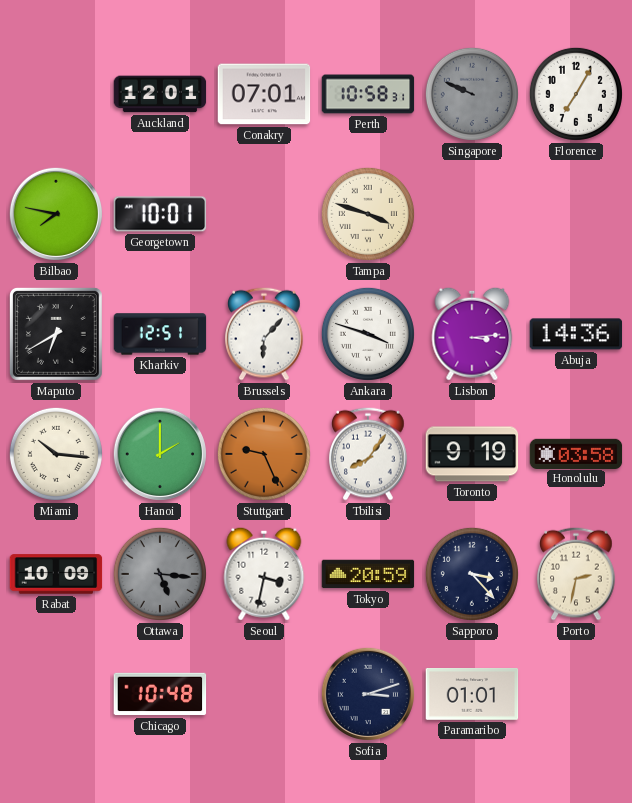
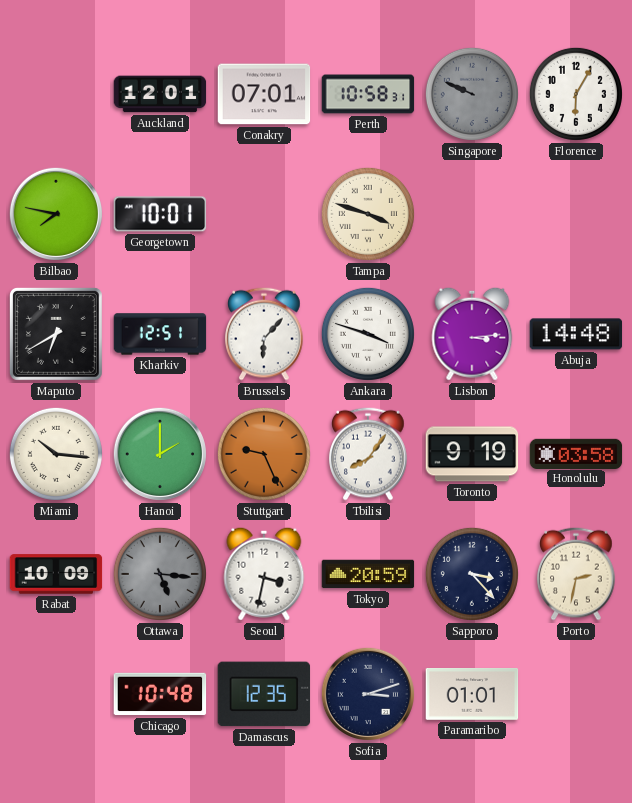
Florence: 7:05 -> 6:05
Abuja: 14:36 -> 14:48
Damascus: none -> 12:35
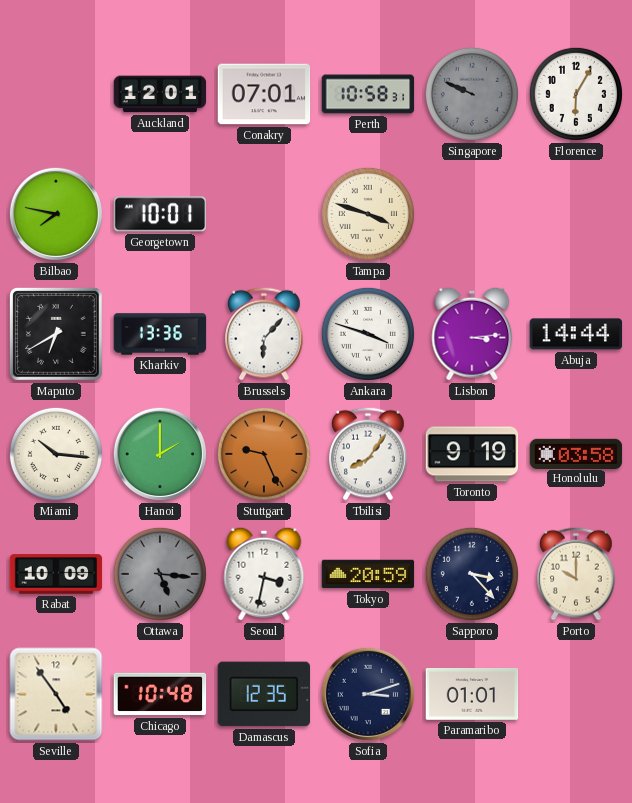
Kharkiv: 12:51 -> 13:36
Abuja: 14:48 -> 14:44
Porto: 2:32 -> 10:00
Seville: none -> 4:54
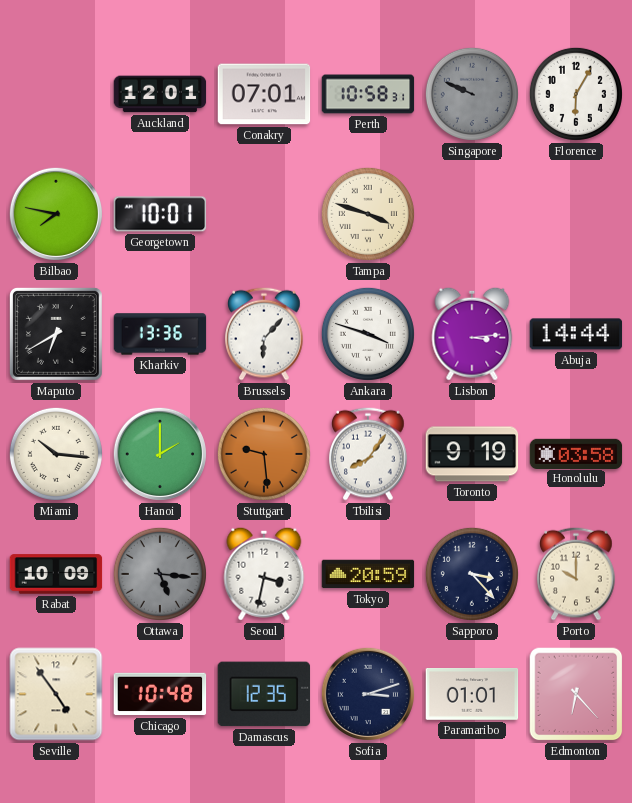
Stuttgart: 9:26 -> 9:29
Edmonton: none -> 6:23
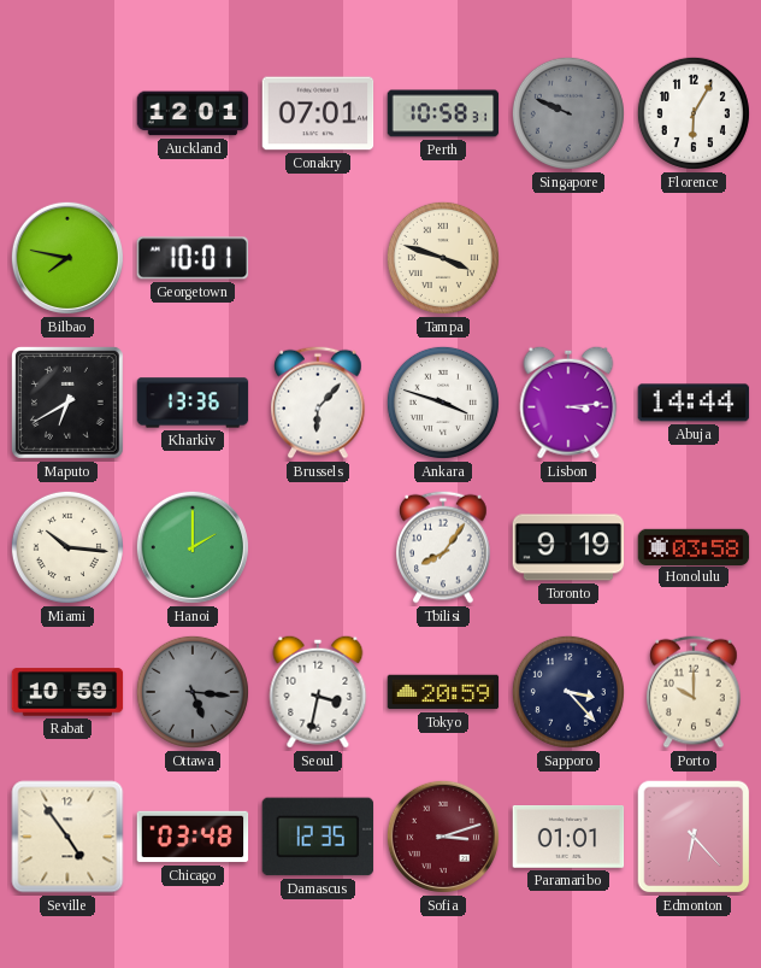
Stuttgart: 9:29 -> none
Rabat: 10:09 -> 10:59
Chicago: 10:48 -> 03:48
Sofia dial: navy -> burgundy
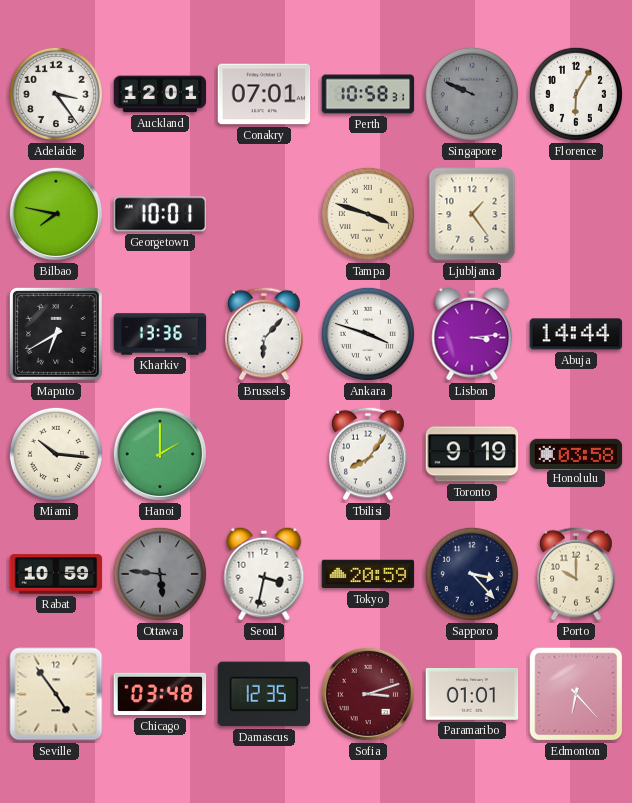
Adelaide: none -> 3:24
Ljubljana: none -> 1:24
Ottawa: 5:16 -> 5:46
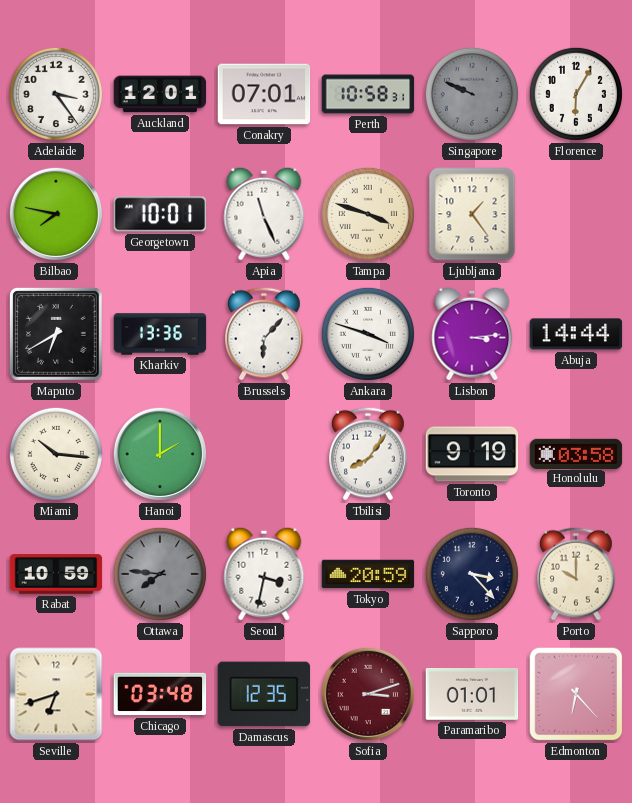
Apia: none -> 11:26
Ottawa: 5:46 -> 7:46
Seville: 4:54 -> 6:42
